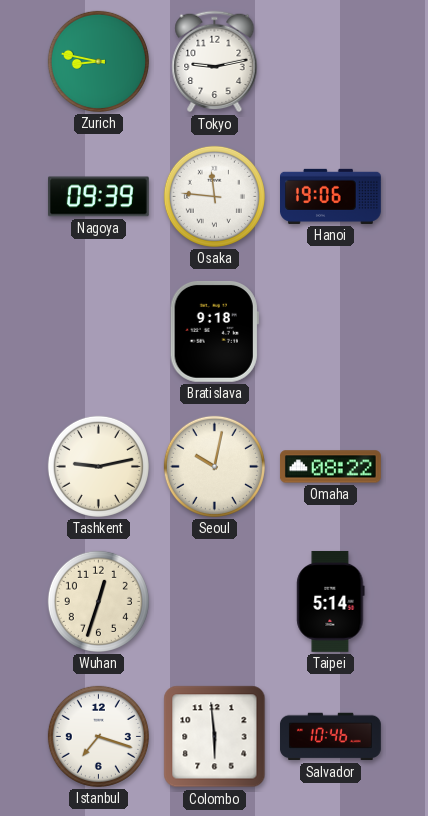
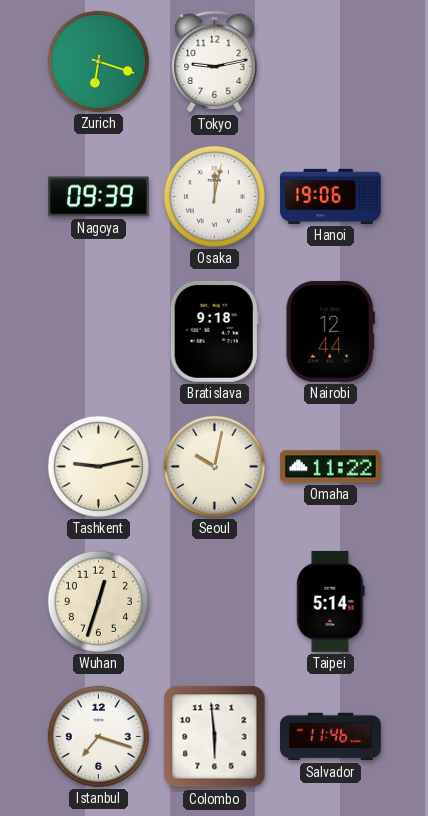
Zurich: 8:47 -> 6:18
Osaka: 11:46 -> 12:02
Nairobi: none -> 12:44
Omaha: 08:22 -> 11:22
Salvador: 10:46 -> 11:46
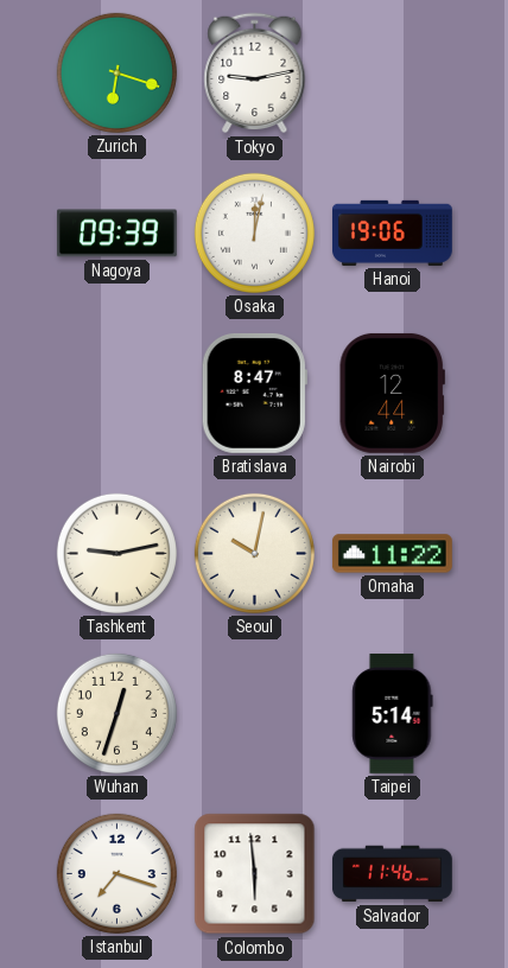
Bratislava: 9:18 -> 8:47
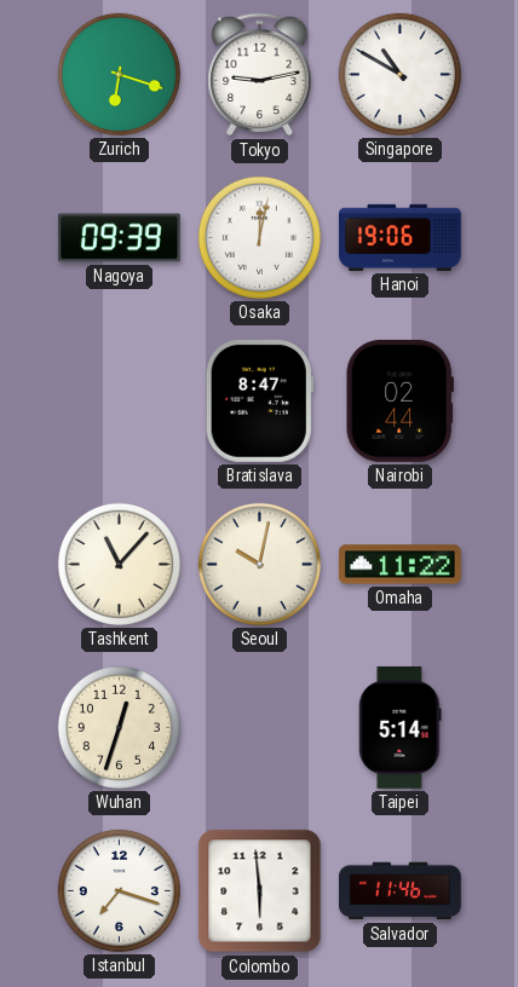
Singapore: none -> 10:50
Nairobi: 12:44 -> 02:44
Tashkent: 9:13 -> 11:07
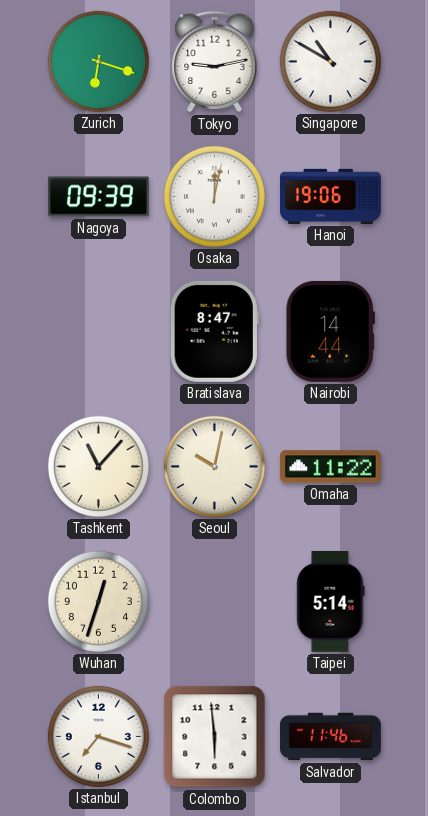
Nairobi: 02:44 -> 14:44
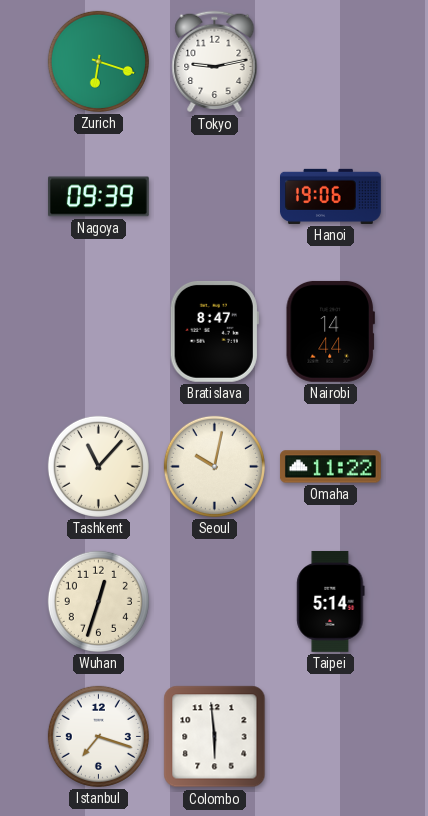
Singapore: 10:50 -> none
Osaka: 12:02 -> none
Salvador: 11:46 -> none
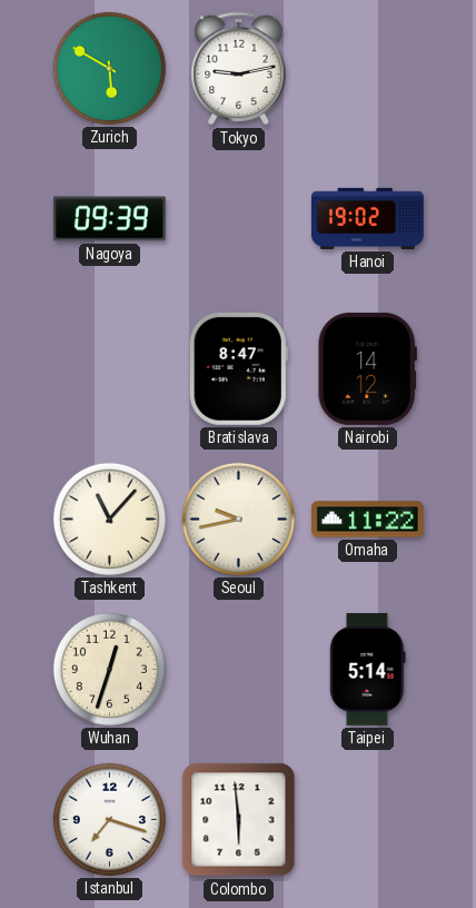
Zurich: 6:18 -> 5:50
Hanoi: 19:06 -> 19:02
Nairobi: 14:44 -> 14:12
Seoul: 10:02 -> 9:43
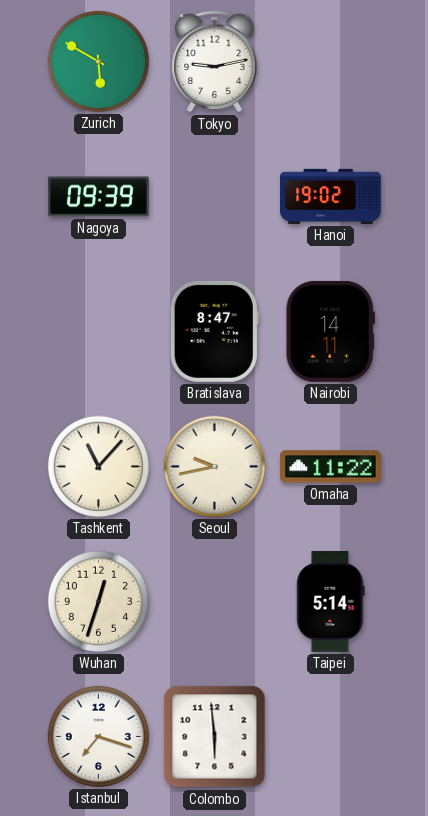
Nairobi: 14:12 -> 14:11
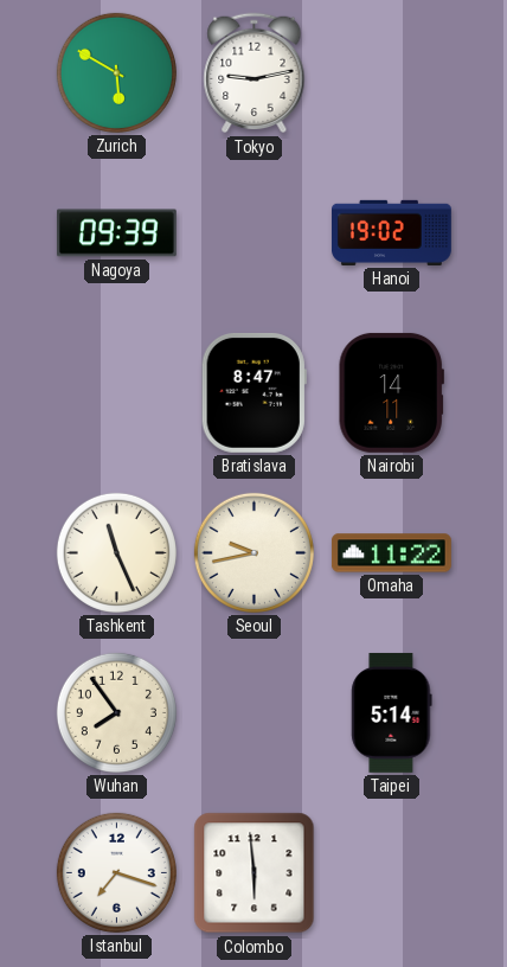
Tashkent: 11:07 -> 11:26
Wuhan: 12:33 -> 7:54
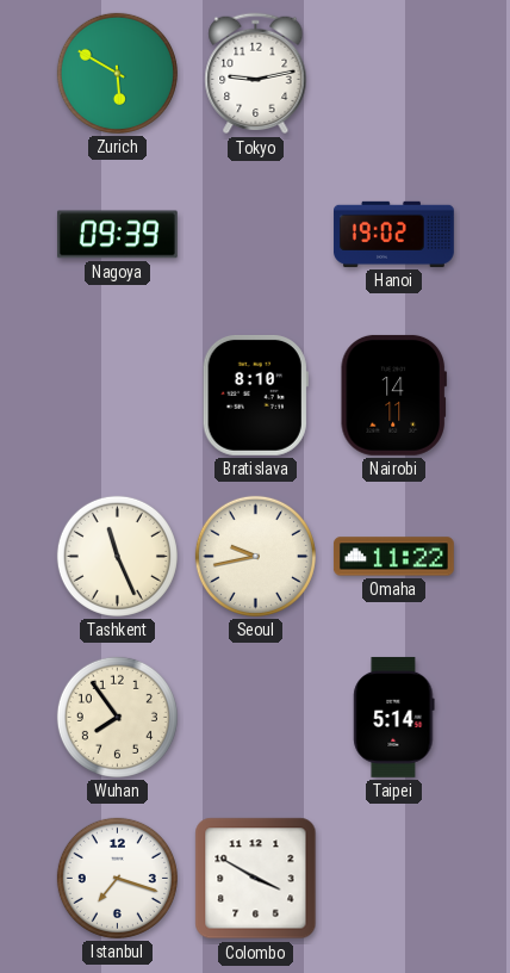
Bratislava: 8:47 -> 8:10
Colombo: 5:59 -> 3:50
